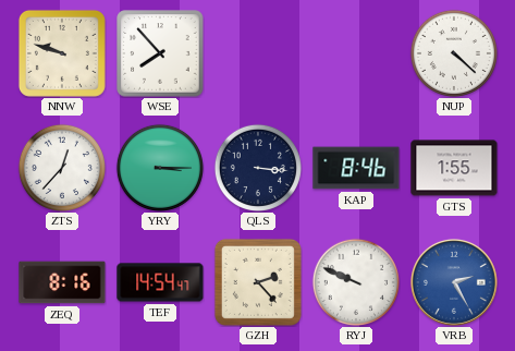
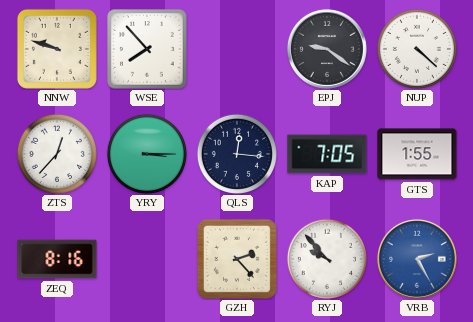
EPJ: none -> 9:21
QLS: 3:16 -> 12:16
KAP: 8:46 -> 7:05
TEF: 14:54 -> none
RYJ: 9:49 -> 9:53
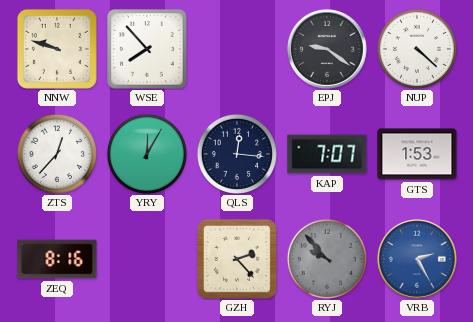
YRY: 3:15 -> 12:05
KAP: 7:05 -> 7:07
GTS: 1:55 -> 1:53
RYJ dial: white -> grey
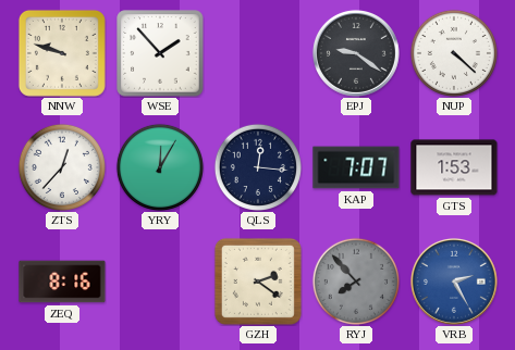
WSE: 7:53 -> 1:53
GZH: 2:23 -> 2:21
RYJ: 9:53 -> 7:53
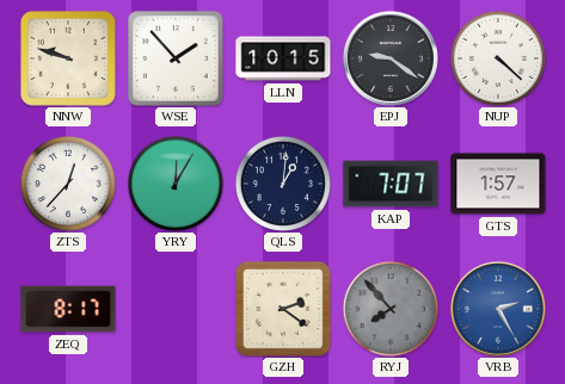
LLN: none -> 10:15
QLS: 12:16 -> 1:01
GTS: 1:53 -> 1:57
ZEQ: 8:16 -> 8:17
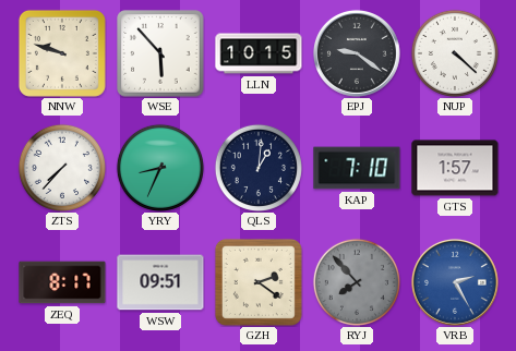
WSE: 1:53 -> 5:53
ZTS: 12:37 -> 7:37
YRY: 12:05 -> 8:34
KAP: 7:07 -> 7:10
WSW: none -> 09:51
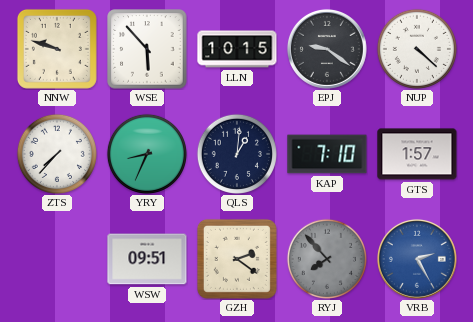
ZEQ: 8:17 -> none
